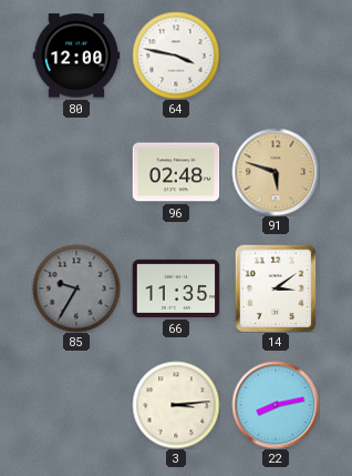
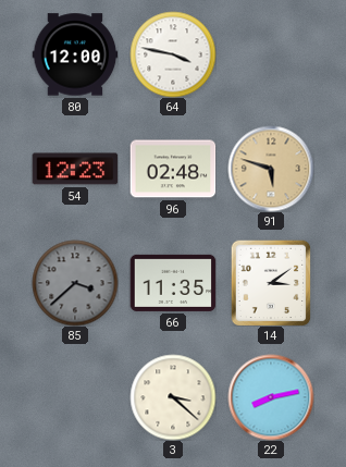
54: none -> 12:23
85: 9:35 -> 3:38
3: 3:14 -> 3:22
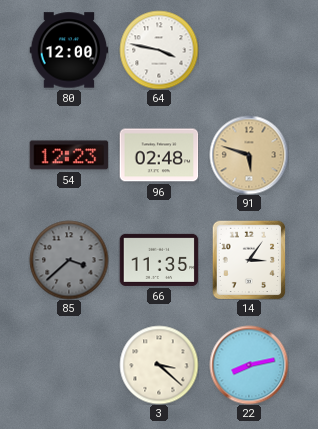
14: 3:09 -> 3:06
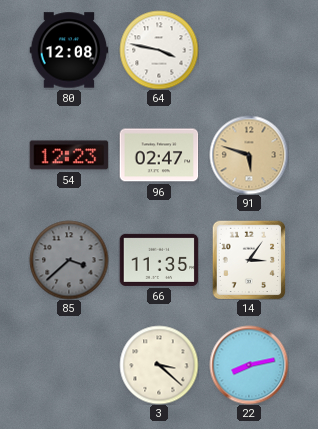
80: 12:00 -> 12:08
96: 02:48 -> 02:47
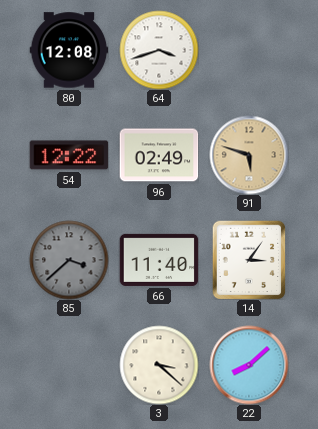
64: 3:47 -> 3:42
54: 12:23 -> 12:22
96: 02:47 -> 02:49
66: 11:35 -> 11:40
22: 8:13 -> 8:08
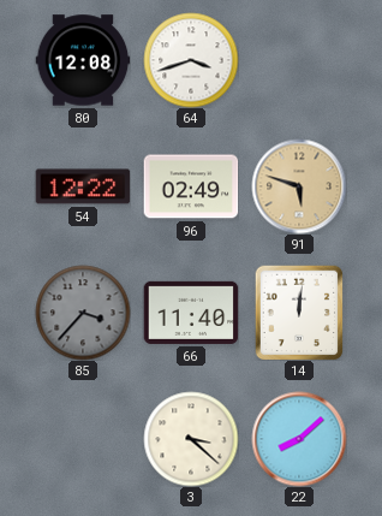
85: 3:38 -> 3:37
14: 3:06 -> 12:01
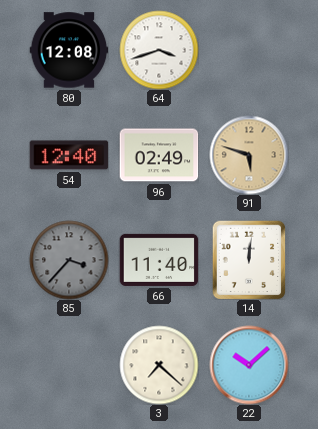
54: 12:22 -> 12:40
3: 3:22 -> 7:22
22: 8:08 -> 10:08
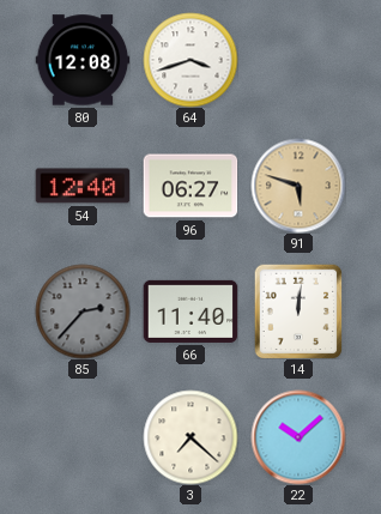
96: 02:49 -> 06:27
85: 3:37 -> 2:37
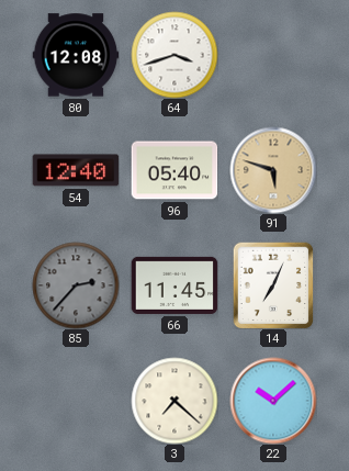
96: 06:27 -> 05:40
66: 11:40 -> 11:45
14: 12:01 -> 7:04
